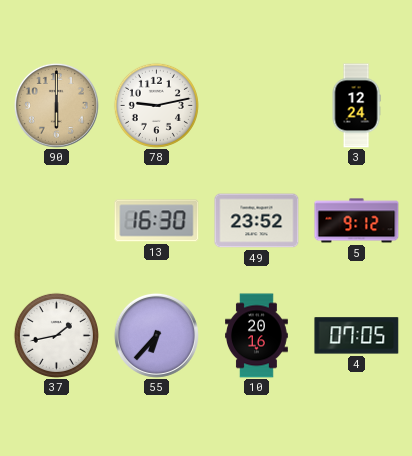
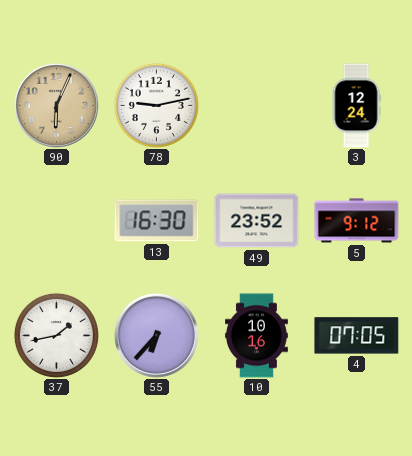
90: 6:00 -> 6:04
10: 20:16 -> 10:16
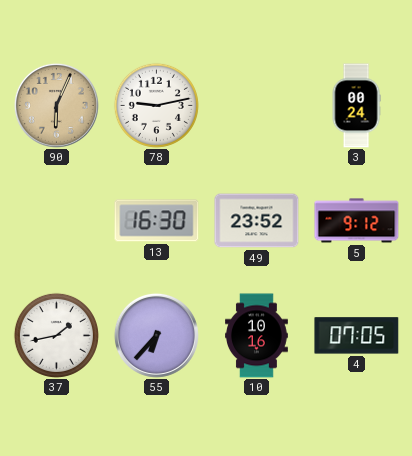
3: 12:24 -> 00:24
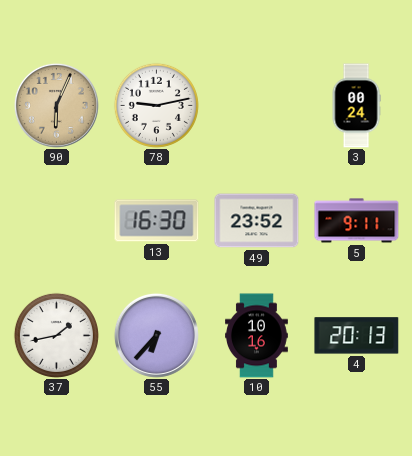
5: 9:12 -> 9:11
4: 07:05 -> 20:13
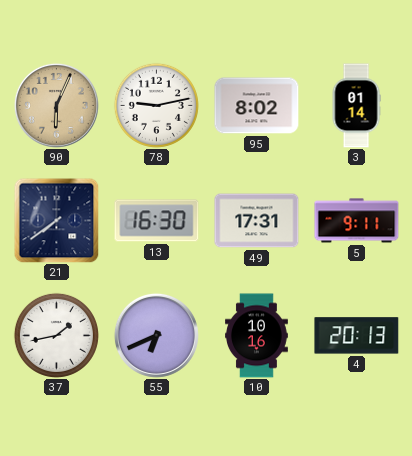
95: none -> 8:02
3: 00:24 -> 01:14
21: none -> 7:39
49: 23:52 -> 17:31
55: 6:37 -> 6:41
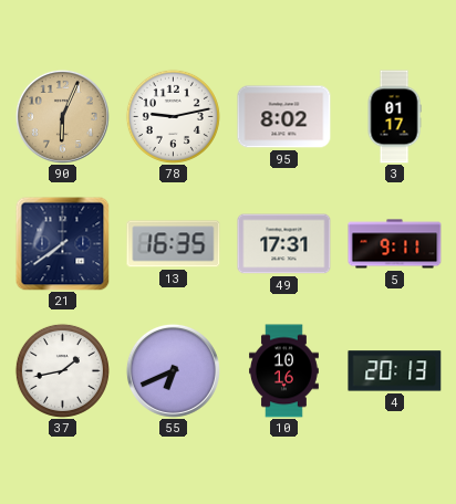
3: 01:14 -> 01:17
13: 16:30 -> 16:35
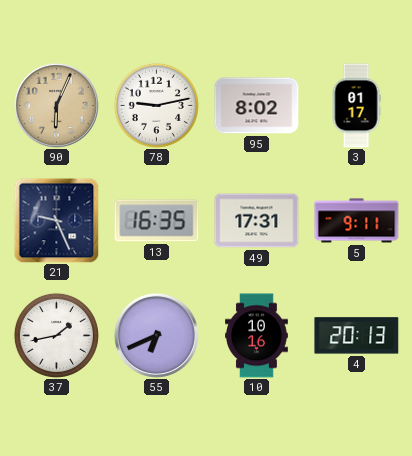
21: 7:39 -> 9:26
